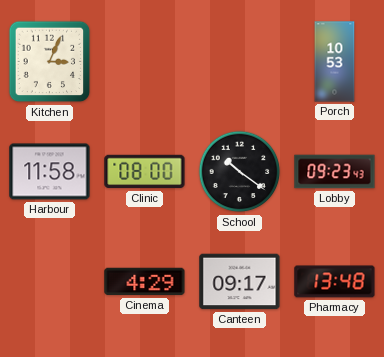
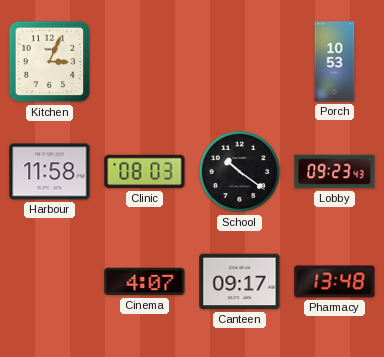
Clinic: 08:00 -> 08:03
Cinema: 4:29 -> 4:07
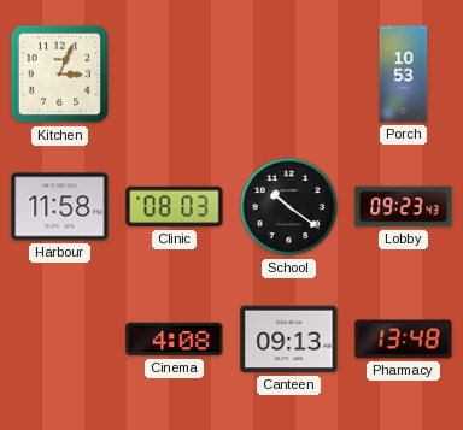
Cinema: 4:07 -> 4:08
Canteen: 09:17 -> 09:13
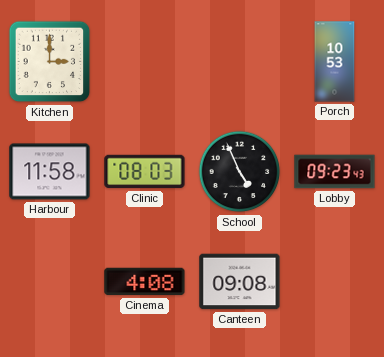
Kitchen: 3:04 -> 3:00
School: 10:21 -> 4:56
Canteen: 09:13 -> 09:08
Pharmacy: 13:48 -> none
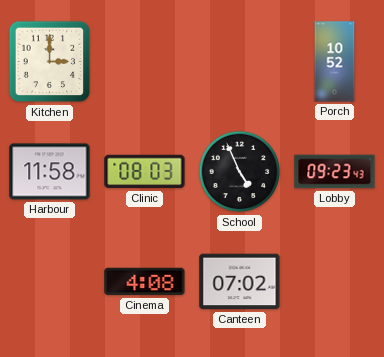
Porch: 10:53 -> 10:52
Canteen: 09:08 -> 07:02
